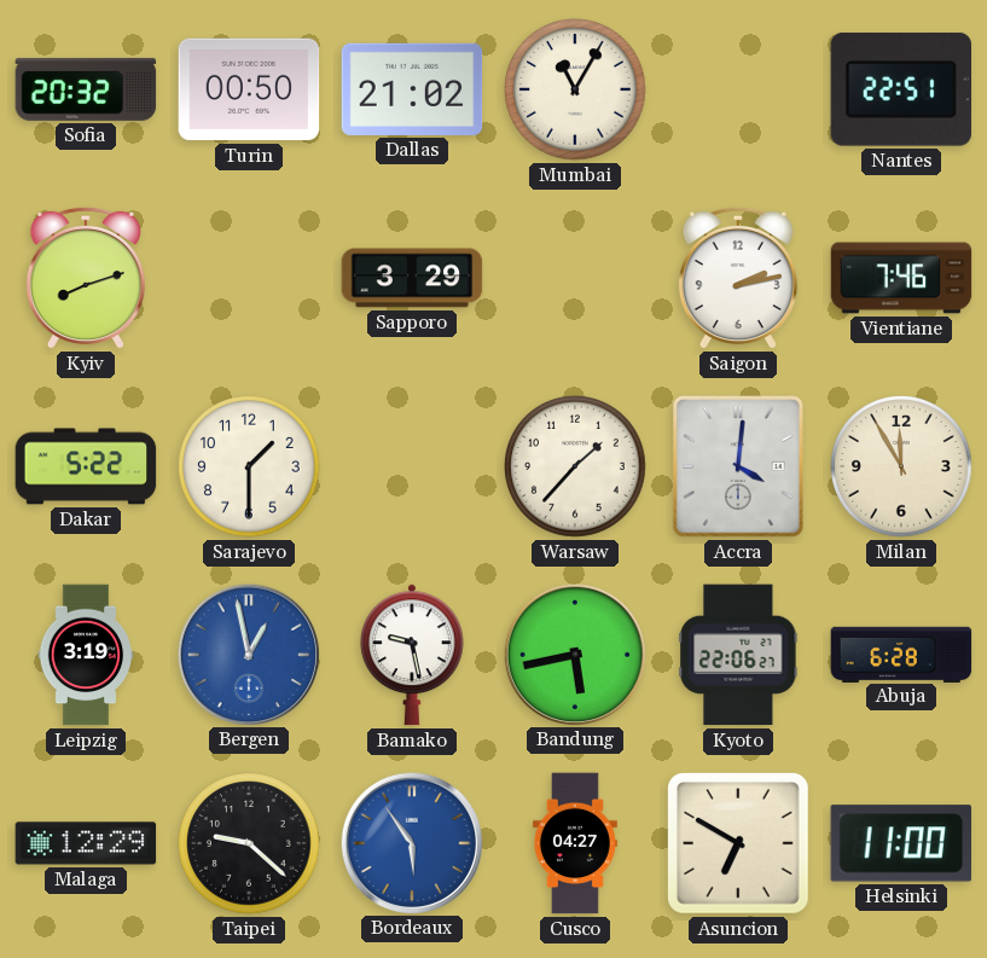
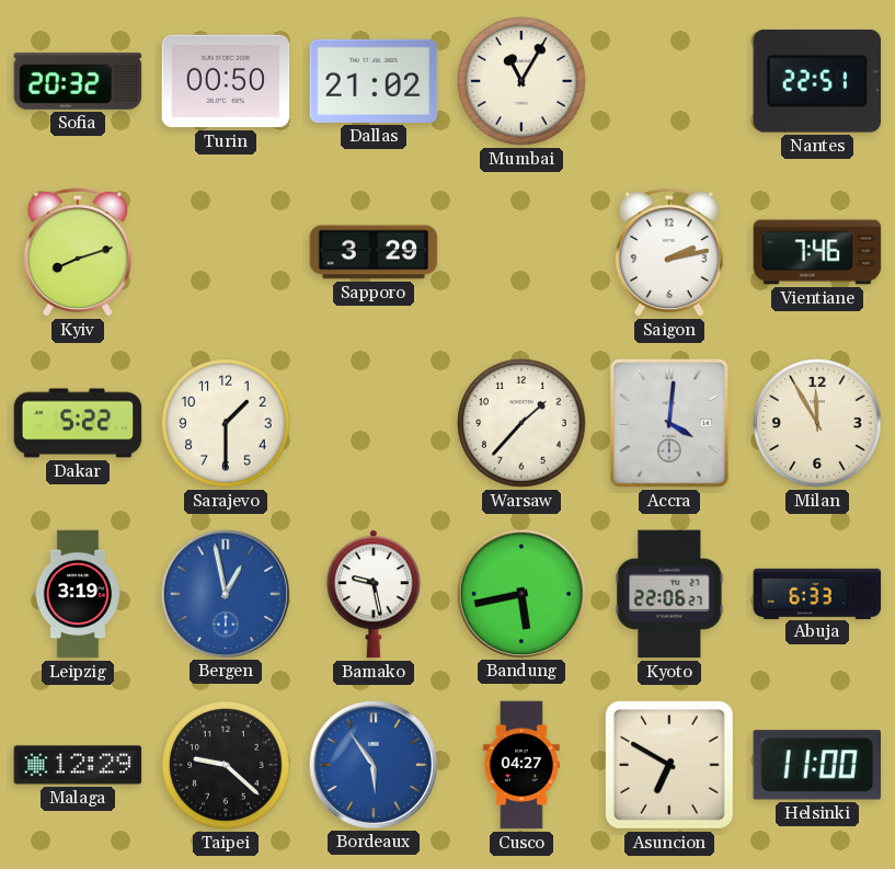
Abuja: 6:28 -> 6:33
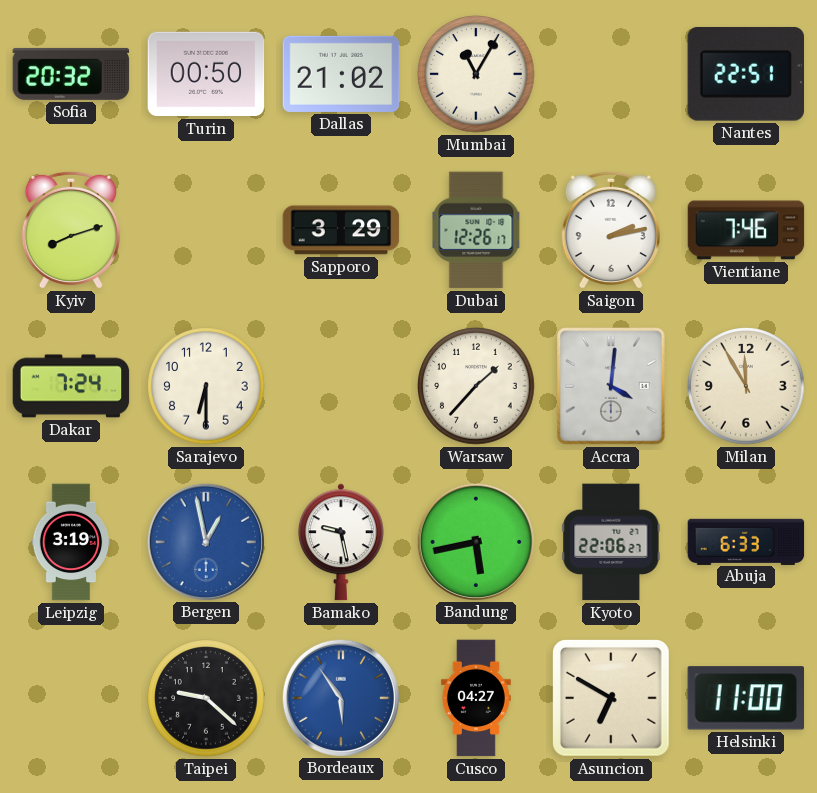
Dubai: none -> 12:26
Dakar: 5:22 -> 7:24
Sarajevo: 1:30 -> 6:30
Malaga: 12:29 -> none
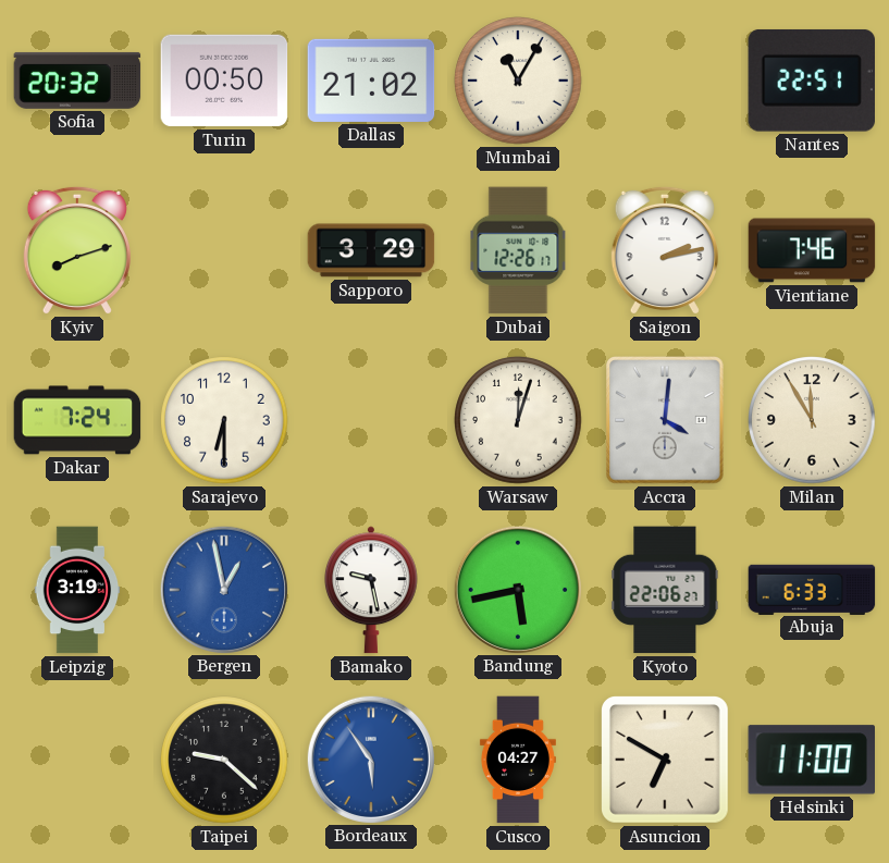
Warsaw: 1:37 -> 12:03
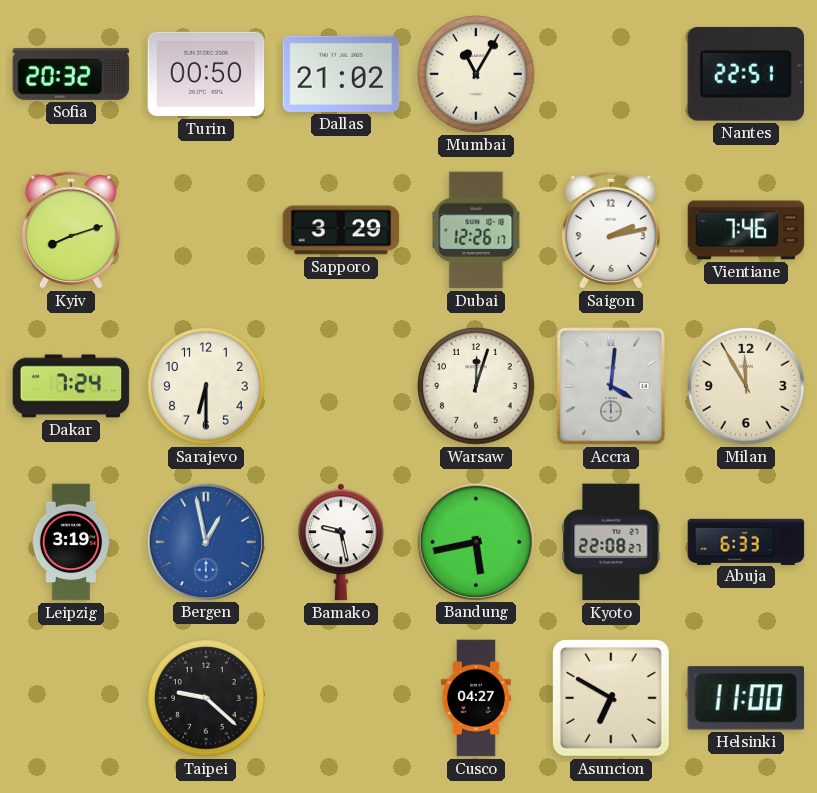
Kyoto: 22:06 -> 22:08
Bordeaux: 5:54 -> none
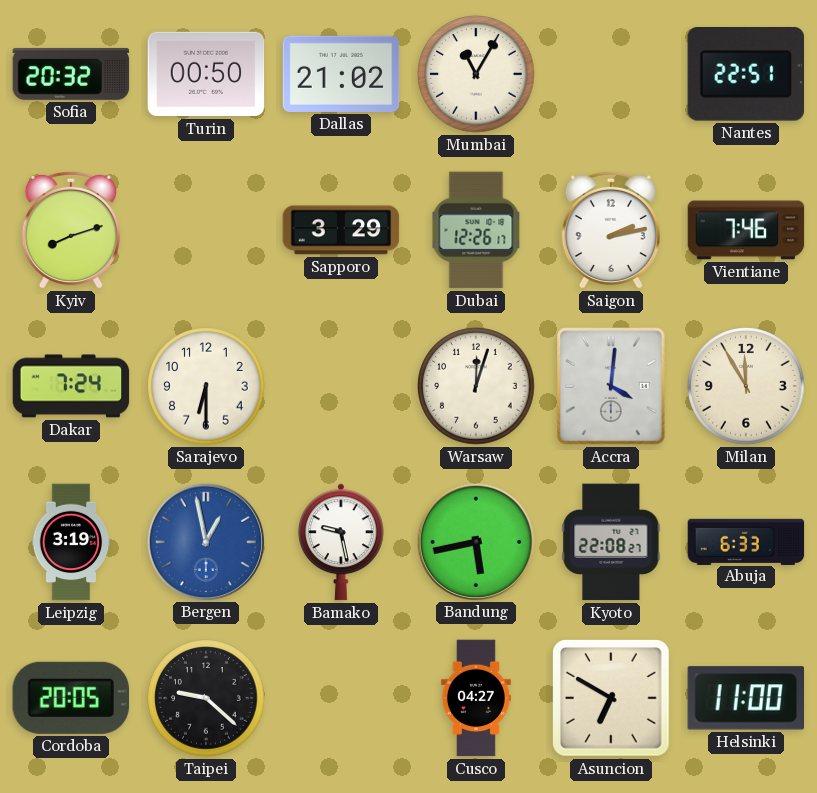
Cordoba: none -> 20:05
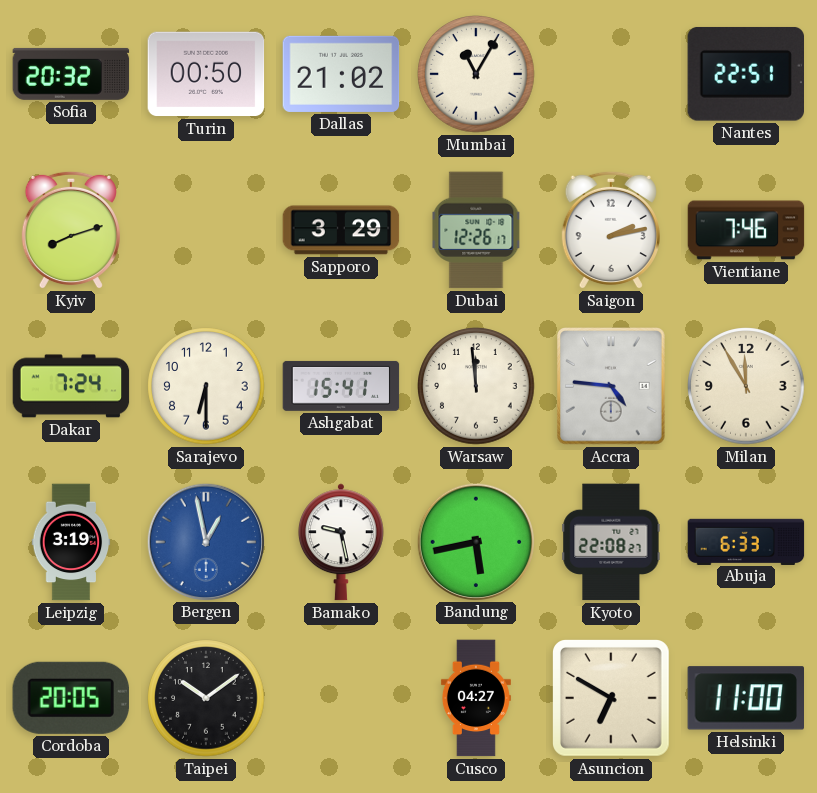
Ashgabat: none -> 15:41
Warsaw: 12:03 -> 11:59
Accra: 4:01 -> 4:46
Taipei: 9:22 -> 10:09
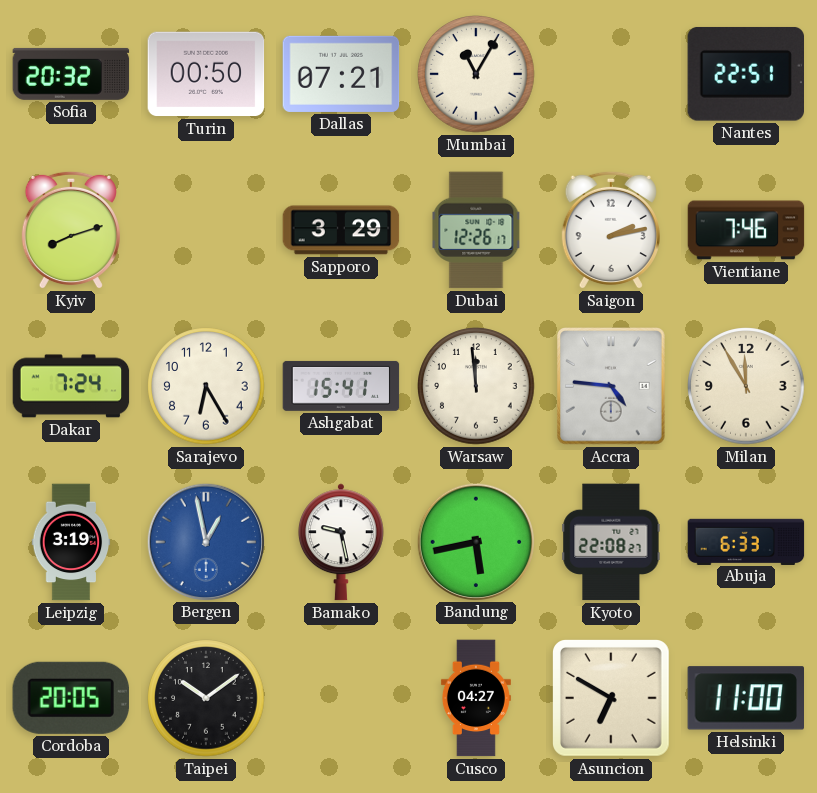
Dallas: 21:02 -> 07:21
Sarajevo: 6:30 -> 6:25
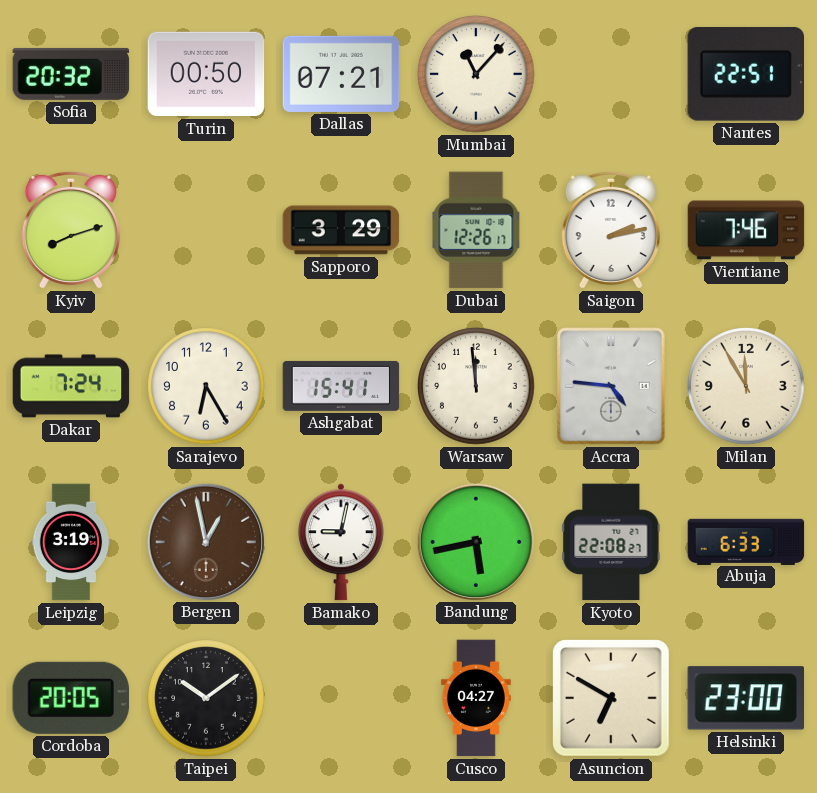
Mumbai: 11:05 -> 11:07
Bergen dial: blue -> brown
Bamako: 9:28 -> 9:02
Helsinki: 11:00 -> 23:00
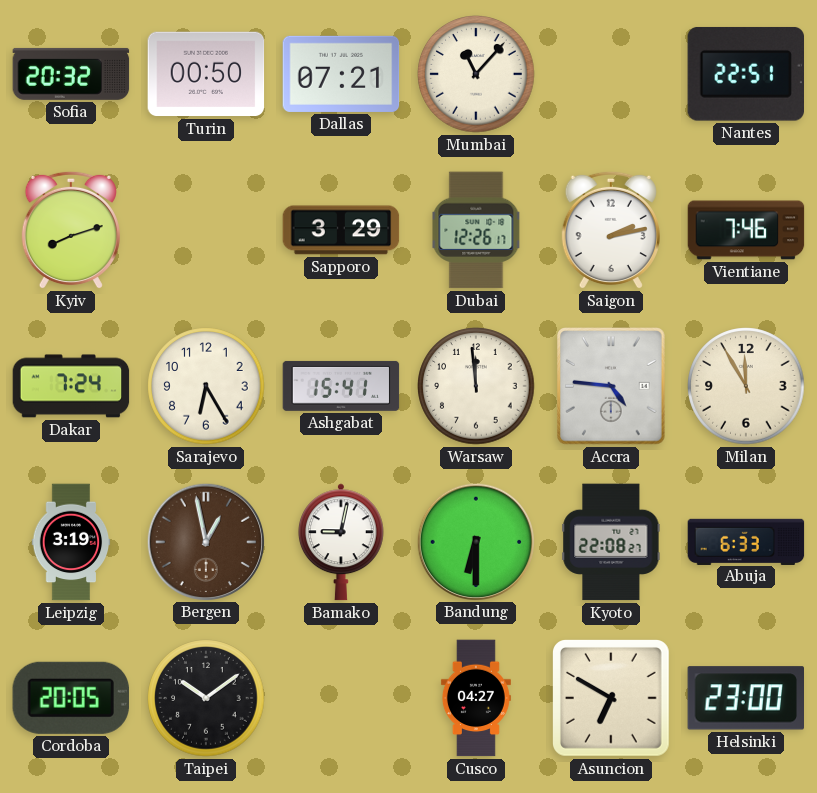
Bandung: 5:43 -> 6:30
